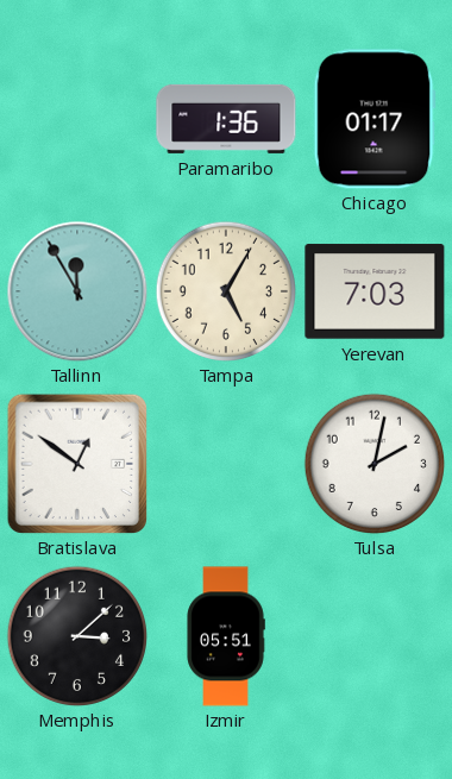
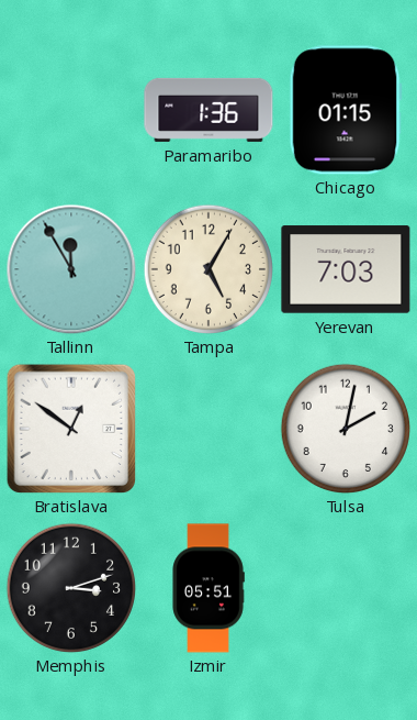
Chicago: 01:17 -> 01:15
Memphis: 3:08 -> 3:12
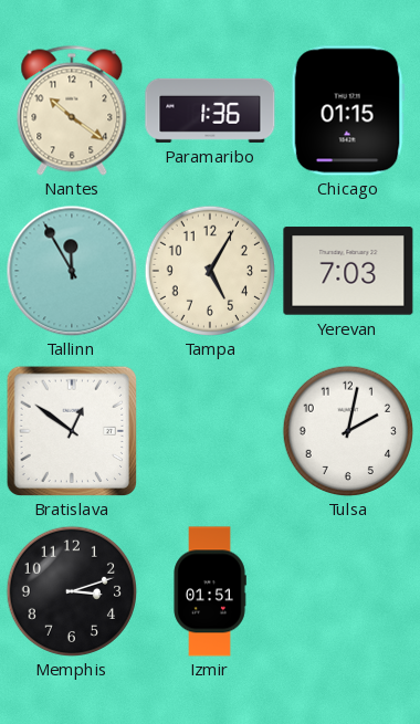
Nantes: none -> 10:21
Izmir: 05:51 -> 01:51
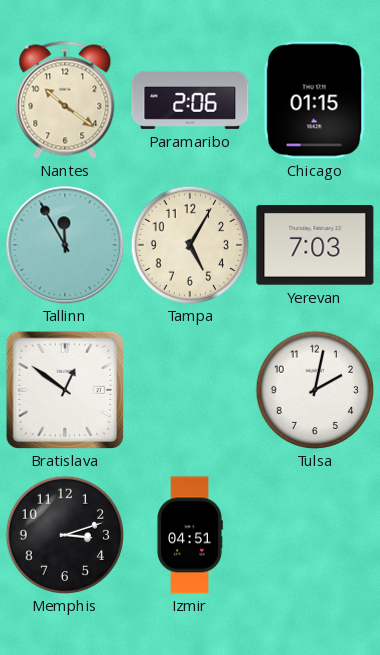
Paramaribo: 1:36 -> 2:06
Izmir: 01:51 -> 04:51
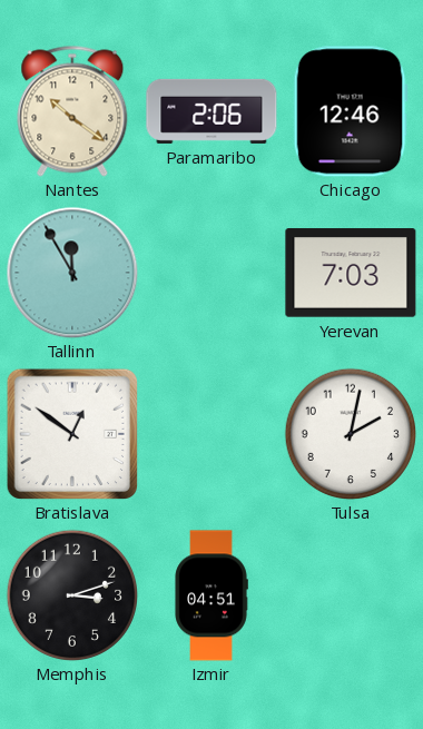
Chicago: 01:15 -> 12:46
Tampa: 5:05 -> none
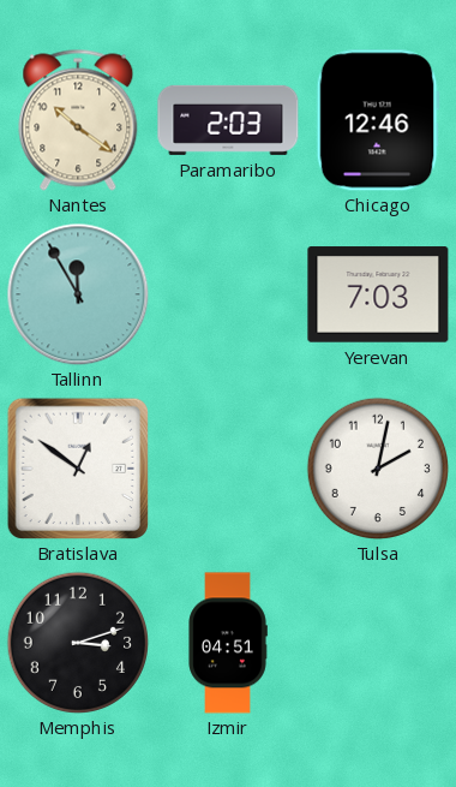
Paramaribo: 2:06 -> 2:03
